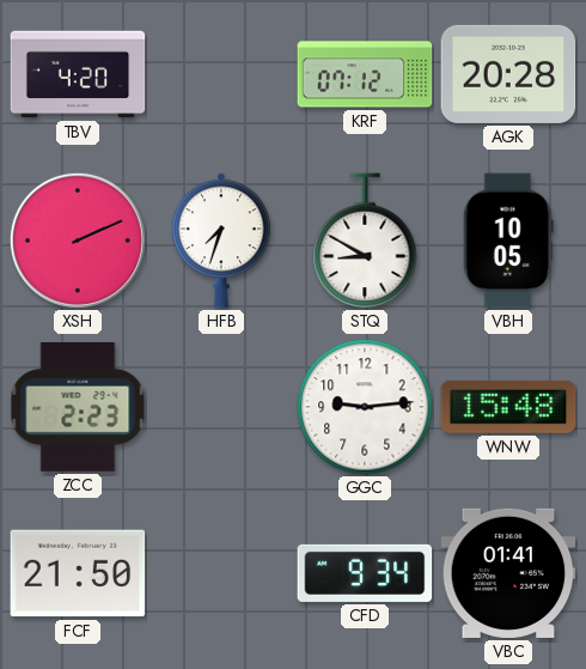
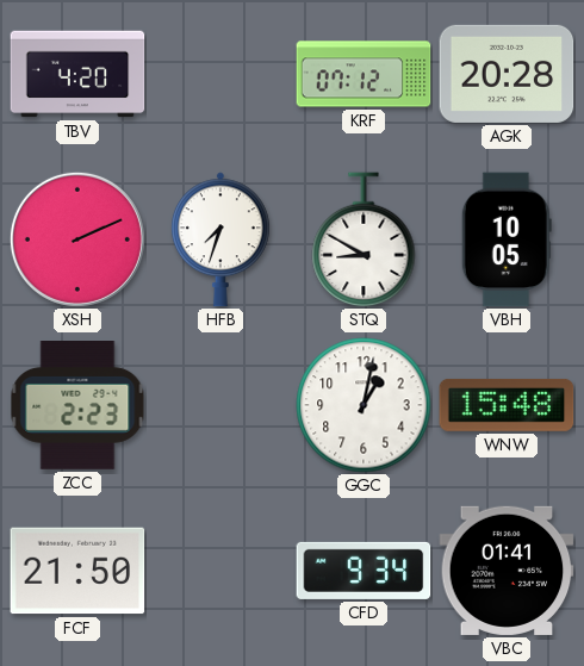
GGC: 9:14 -> 1:02
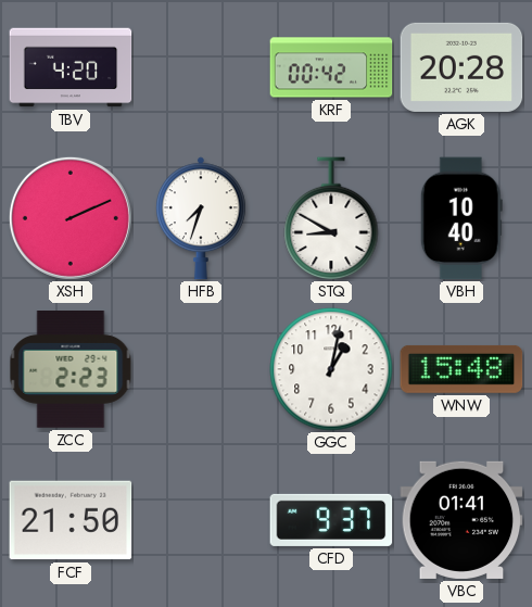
KRF: 07:12 -> 00:42
VBH: 10:05 -> 10:40
CFD: 9:34 -> 9:37
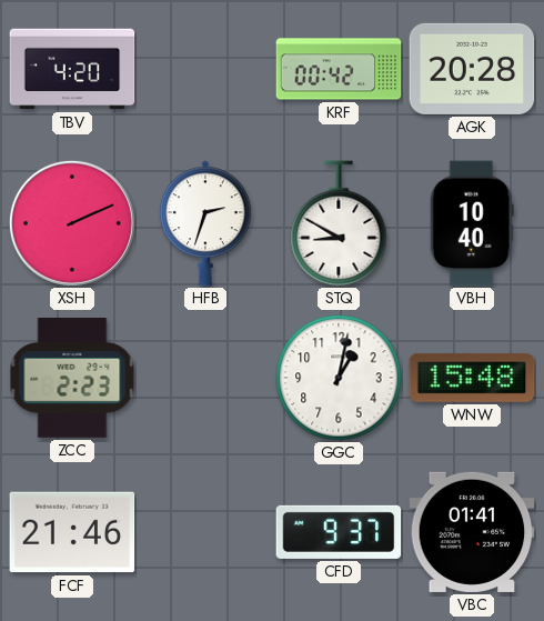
HFB: 7:33 -> 2:33
FCF: 21:50 -> 21:46
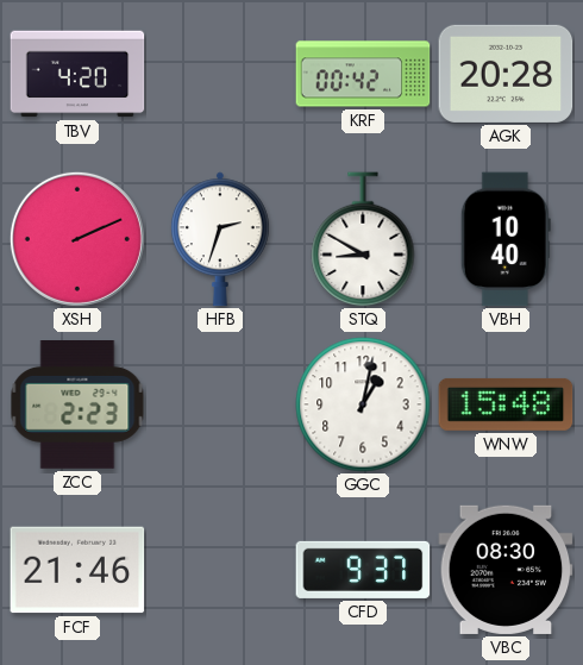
VBC: 01:41 -> 08:30
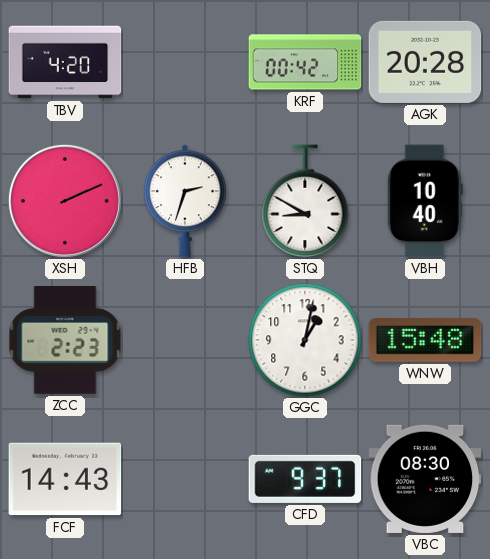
FCF: 21:46 -> 14:43
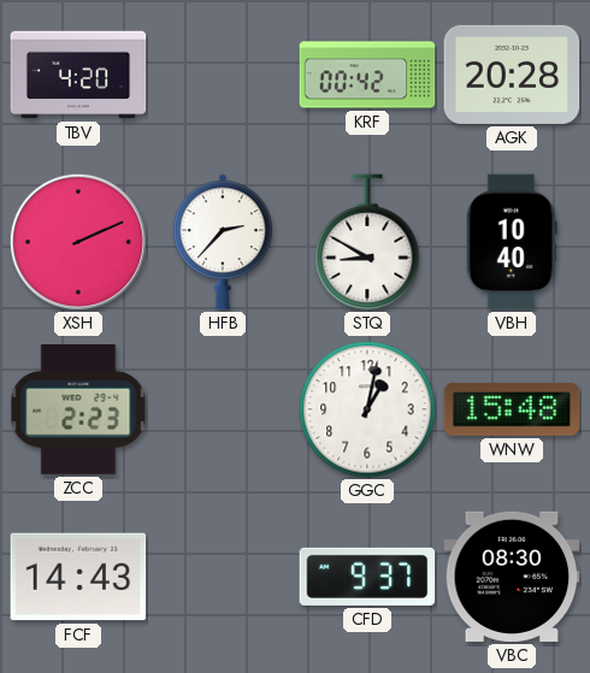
HFB: 2:33 -> 2:37
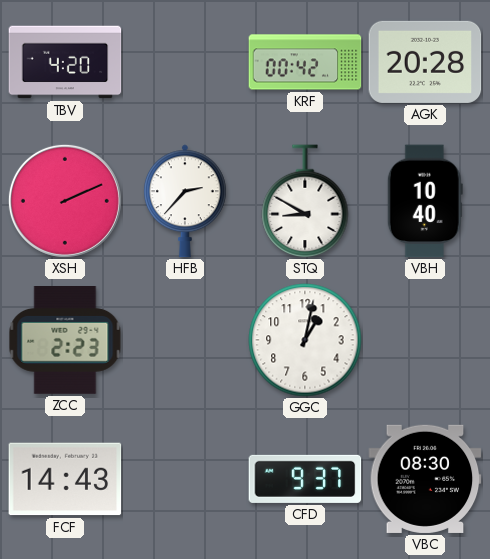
WNW: 15:48 -> none
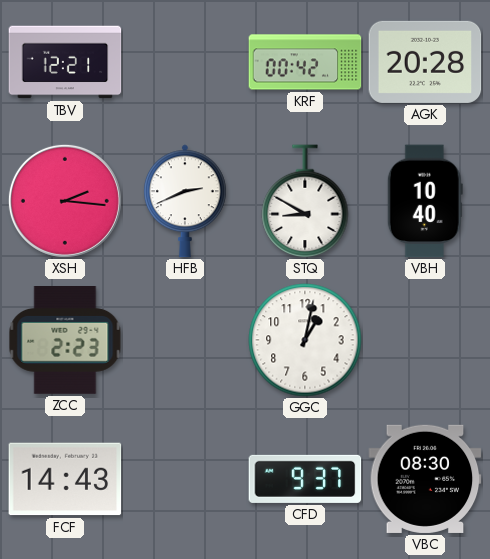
TBV: 4:20 -> 12:21
XSH: 2:11 -> 2:16
HFB: 2:37 -> 2:41
